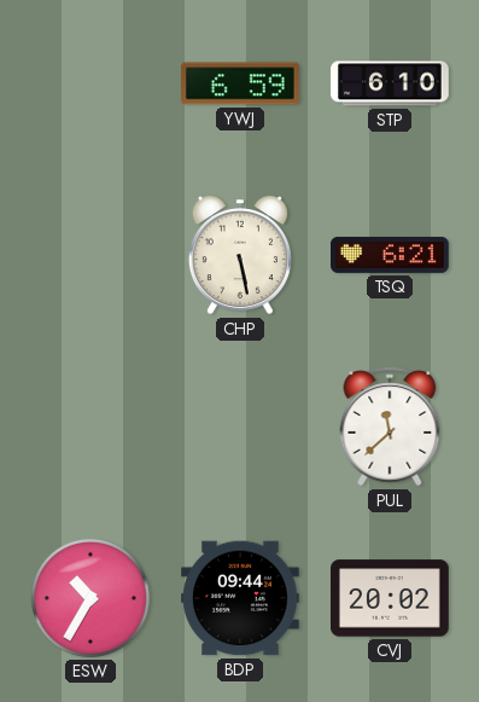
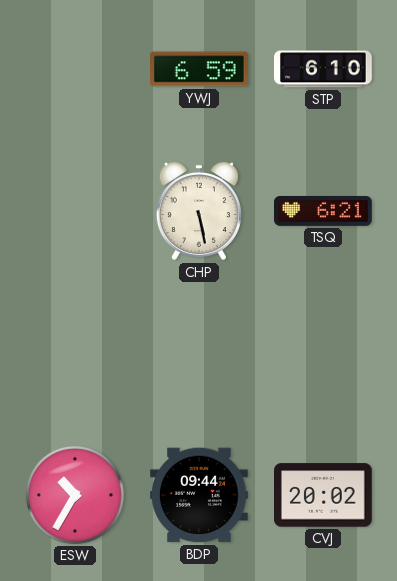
PUL: 11:38 -> none
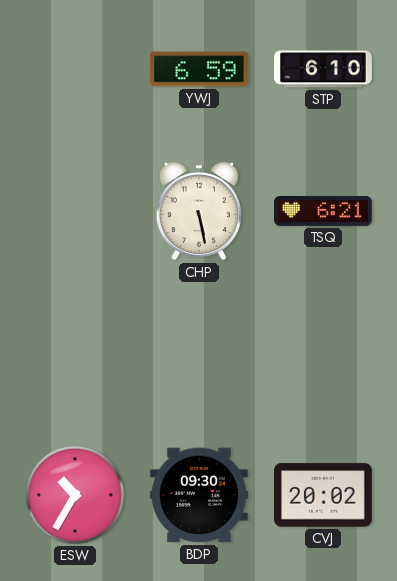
BDP: 09:44 -> 09:30
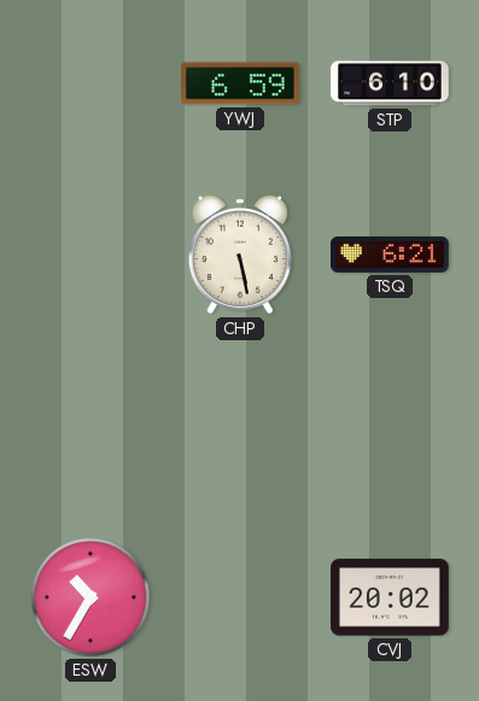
BDP: 09:30 -> none
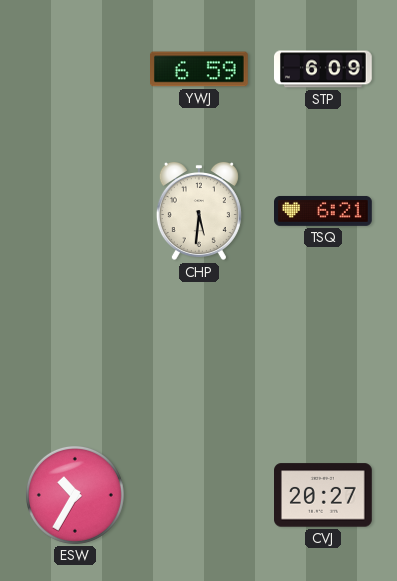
STP: 6:10 -> 6:09
CHP: 5:28 -> 5:31
CVJ: 20:02 -> 20:27
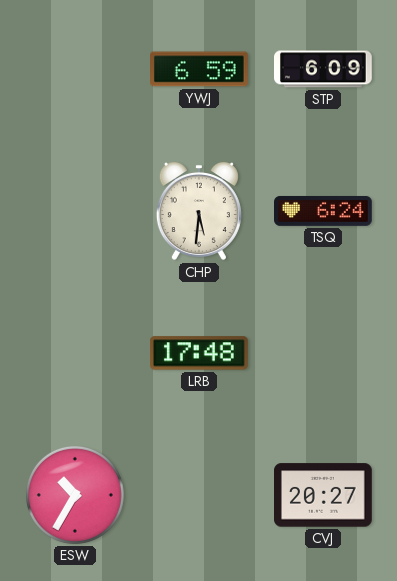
TSQ: 6:21 -> 6:24
LRB: none -> 17:48
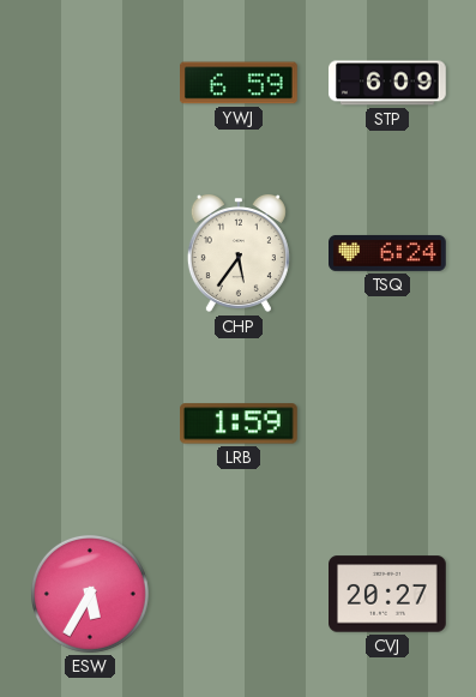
CHP: 5:31 -> 5:36
LRB: 17:48 -> 1:59
ESW: 10:35 -> 5:35
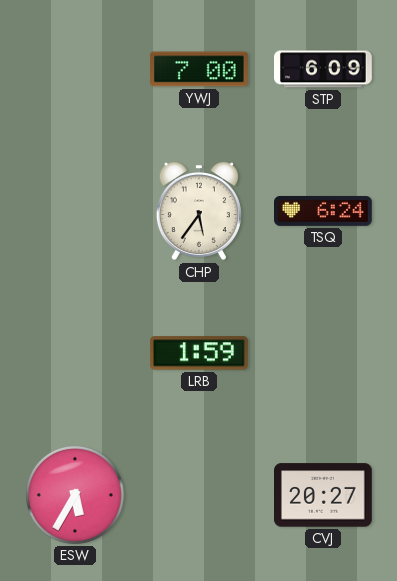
YWJ: 6:59 -> 7:00
